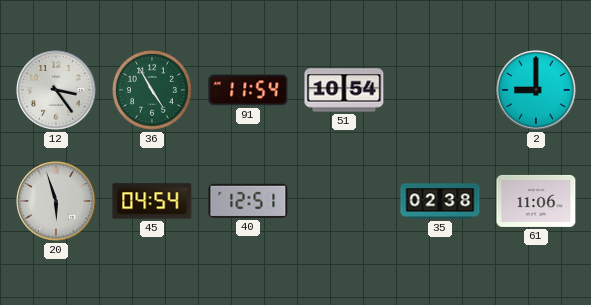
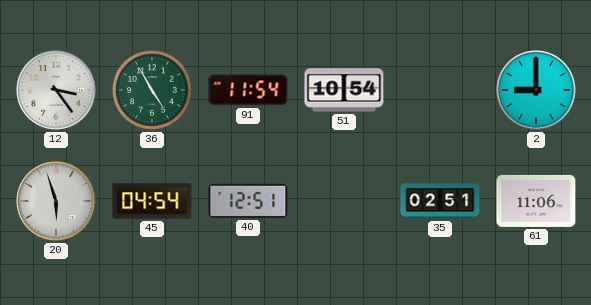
35: 02:38 -> 02:51
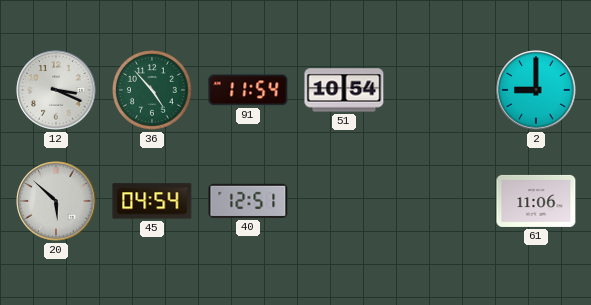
12: 3:24 -> 3:19
36: 4:55 -> 4:53
20: 5:57 -> 5:52
35: 02:51 -> none
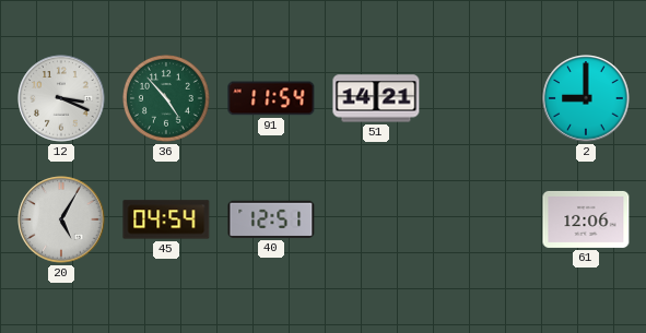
51: 10:54 -> 14:21
20: 5:52 -> 5:05
61: 11:06 -> 12:06
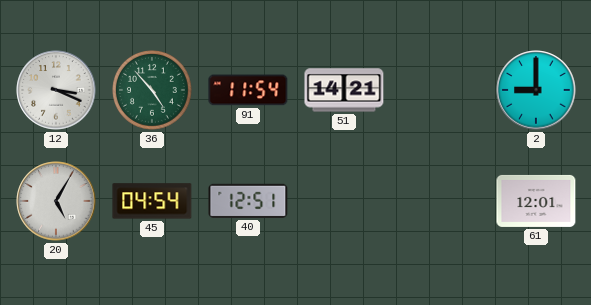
61: 12:06 -> 12:01
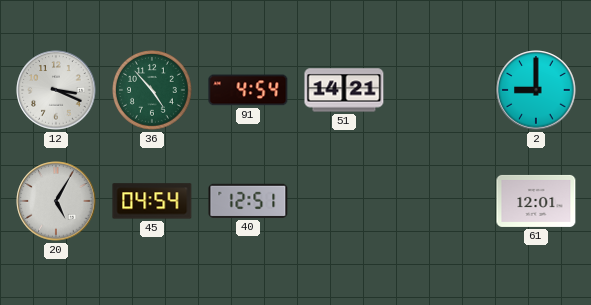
91: 11:54 -> 4:54
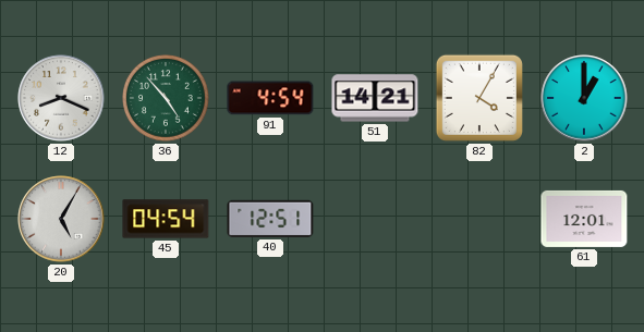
12: 3:19 -> 8:19
82: none -> 4:05
2: 9:00 -> 1:00
